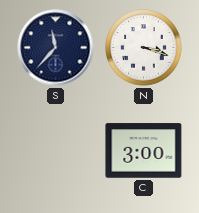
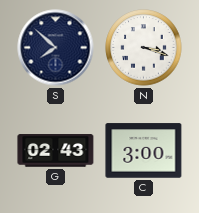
S: 11:37 -> 7:52
G: none -> 02:43
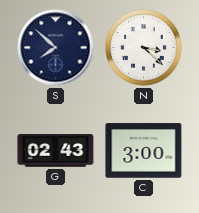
N: 3:18 -> 3:22
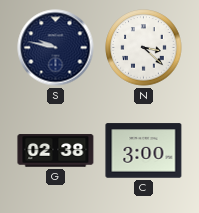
S: 7:52 -> 9:47
G: 02:43 -> 02:38
